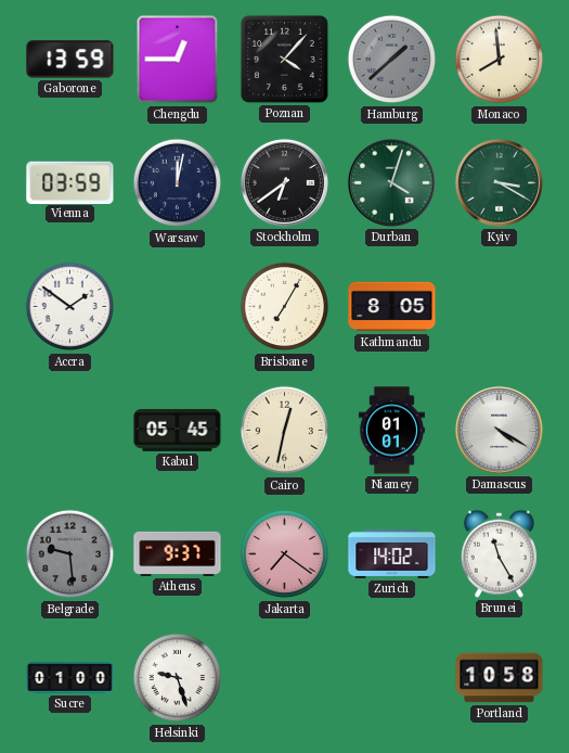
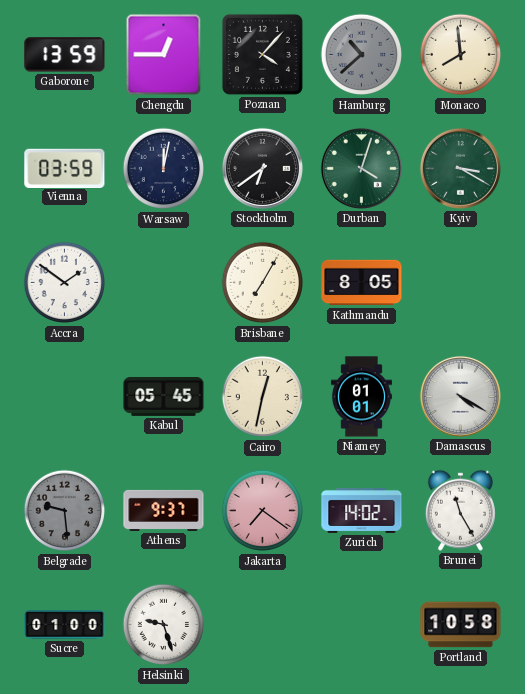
Hamburg: 1:38 -> 10:38
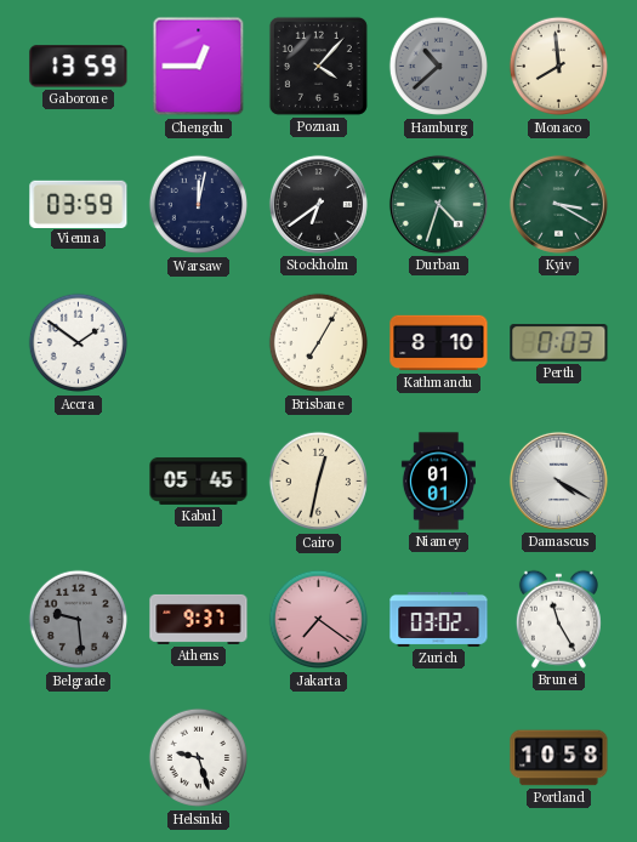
Durban: 4:03 -> 4:33
Kathmandu: 8:05 -> 8:10
Perth: none -> 0:03
Zurich: 14:02 -> 03:02
Sucre: 01:00 -> none
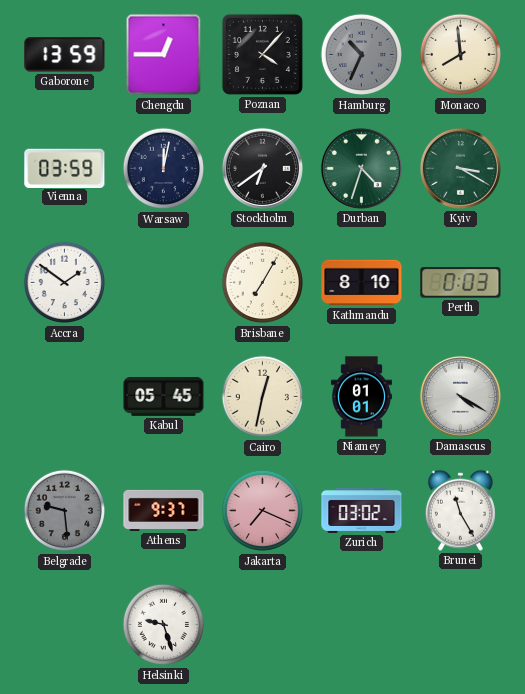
Hamburg: 10:38 -> 10:34
Jakarta: 7:21 -> 7:19
Portland: 10:58 -> none
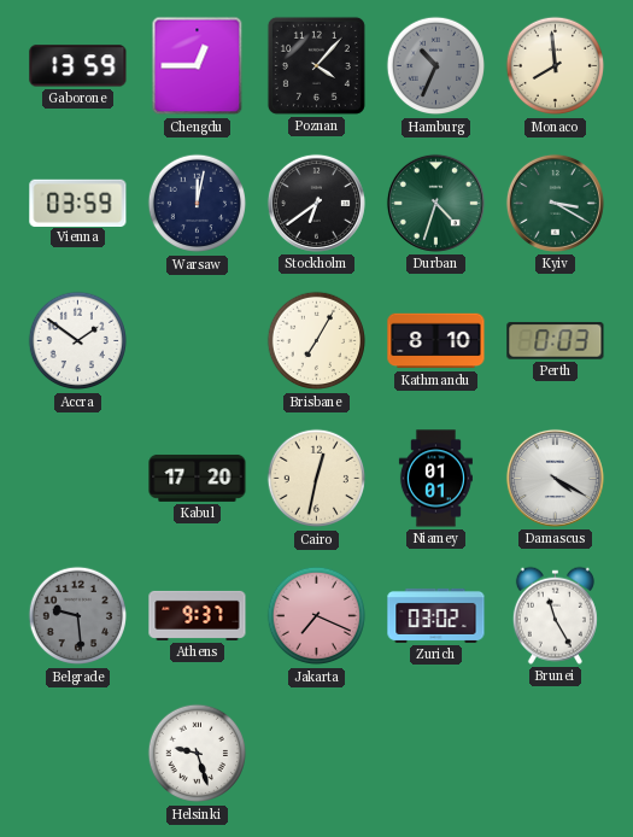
Kabul: 05:45 -> 17:20
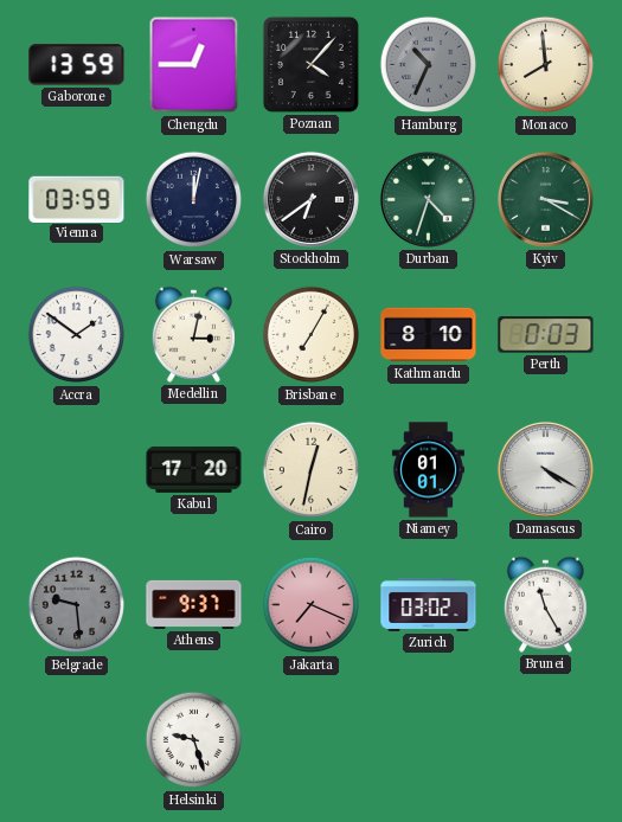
Medellin: none -> 3:02
